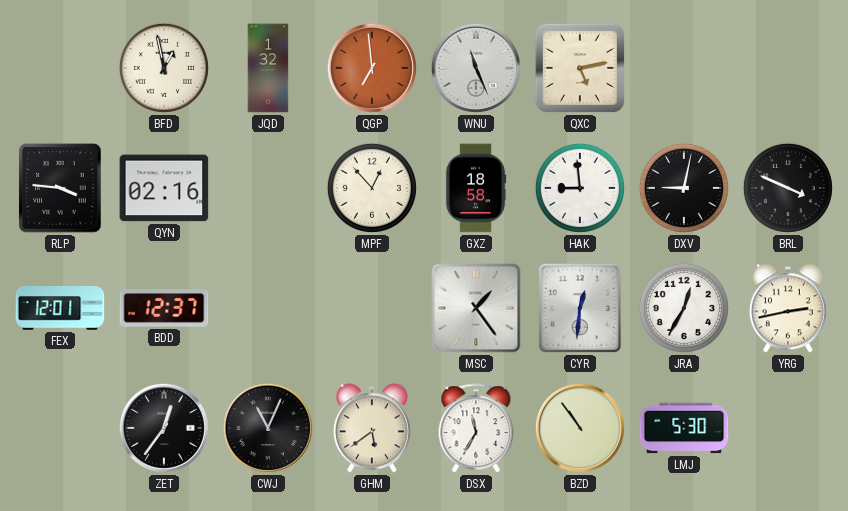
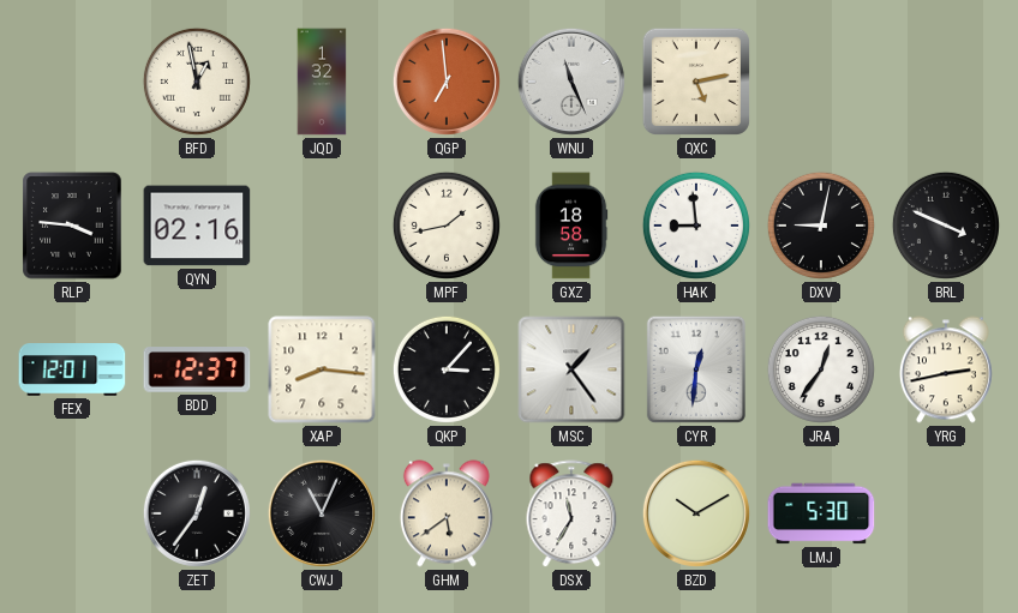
MPF: 12:53 -> 1:43
XAP: none -> 8:16
QKP: none -> 3:07
JRA: 12:35 -> 12:36
BZD: 10:54 -> 10:10
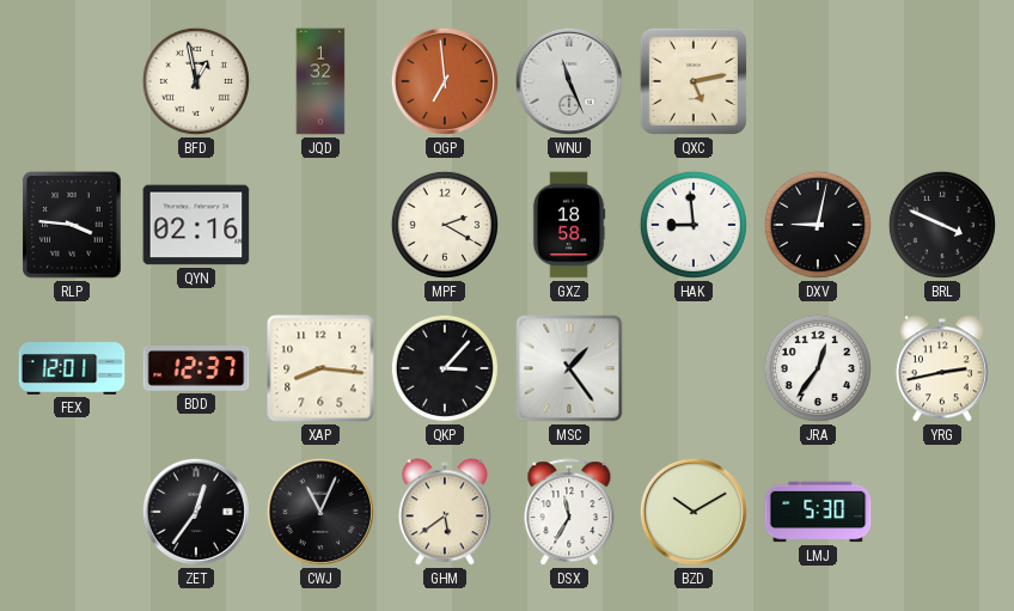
MPF: 1:43 -> 2:20
CYR: 12:31 -> none
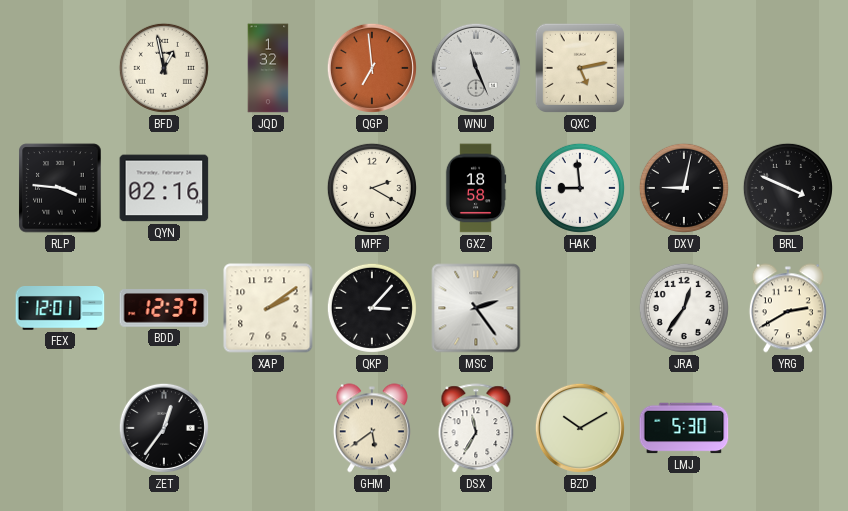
XAP: 8:16 -> 2:09
MSC: 1:24 -> 2:24
YRG: 2:43 -> 2:40
CWJ: 11:04 -> none
